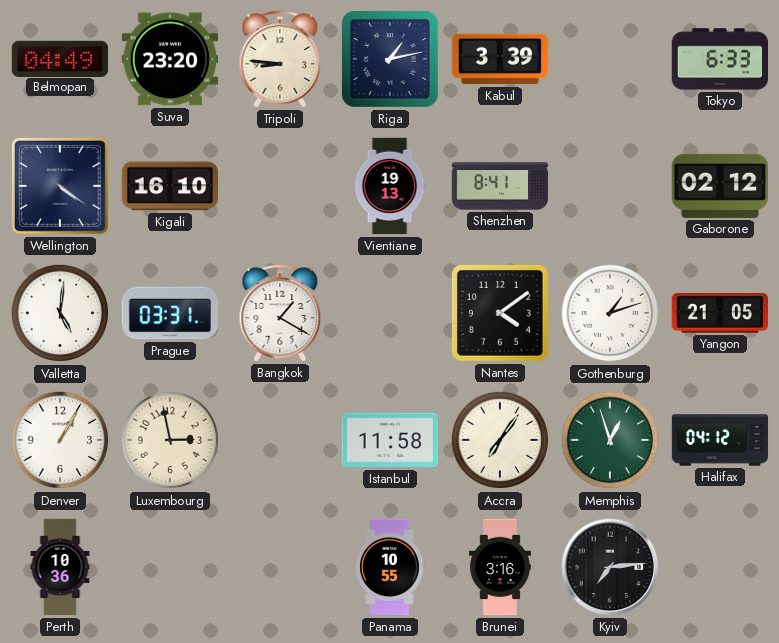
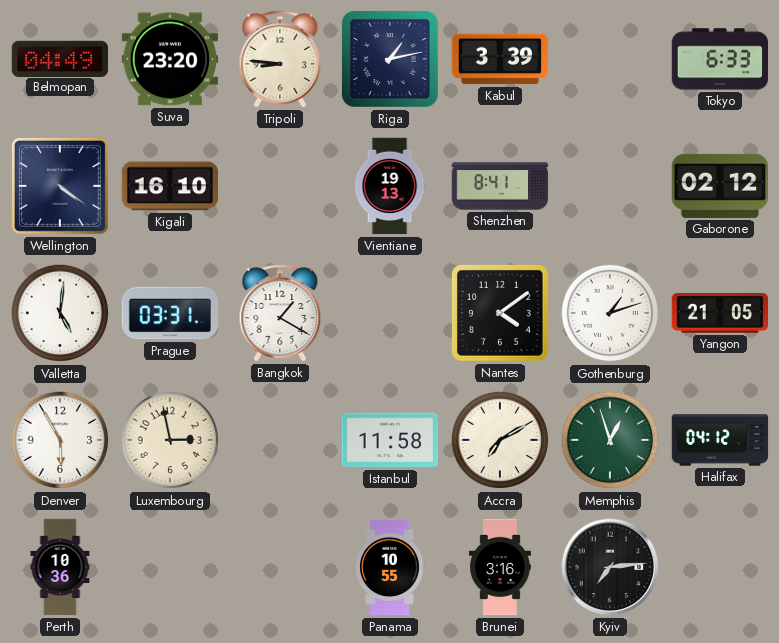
Denver: 1:05 -> 5:55
Accra: 7:06 -> 7:10
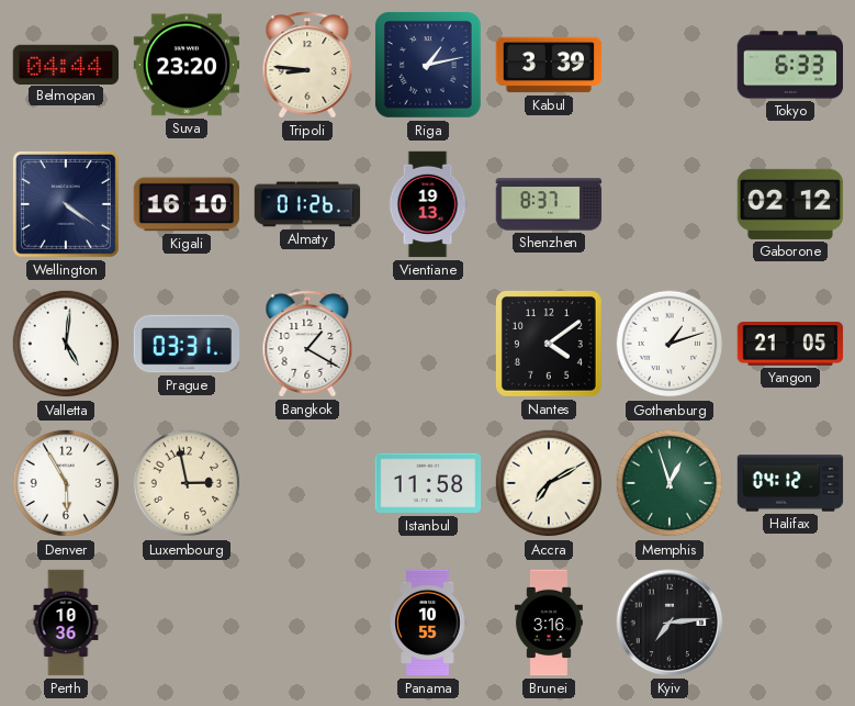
Belmopan: 04:49 -> 04:44
Almaty: none -> 01:26
Shenzhen: 8:41 -> 8:37
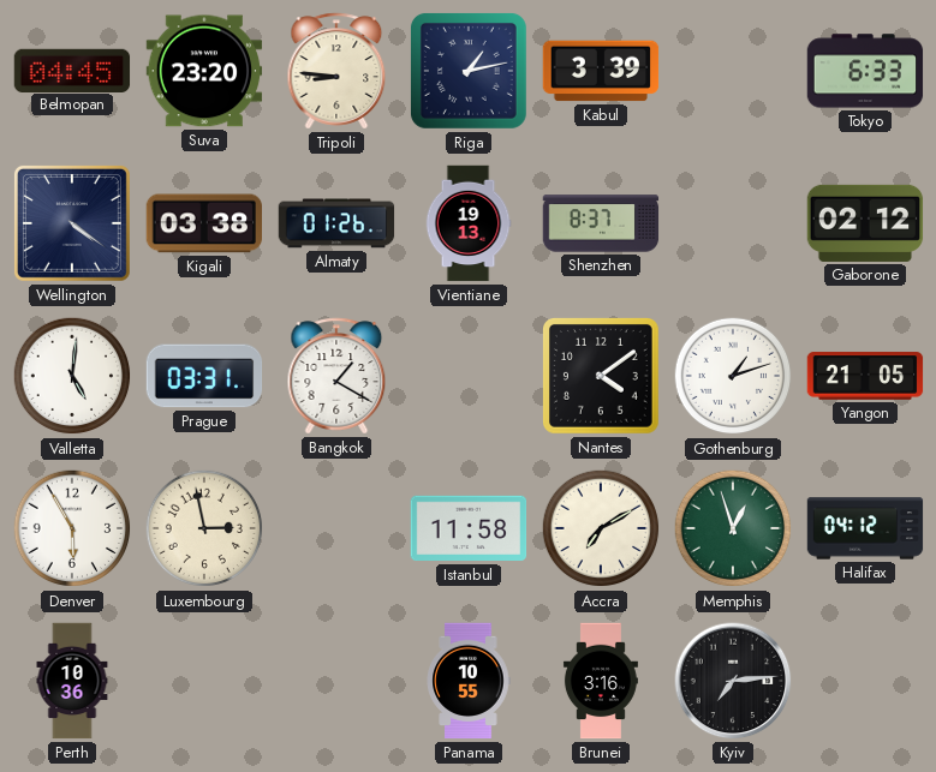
Belmopan: 04:44 -> 04:45
Kigali: 16:10 -> 03:38
